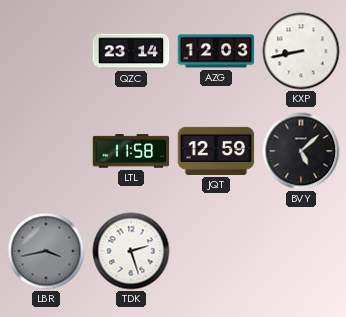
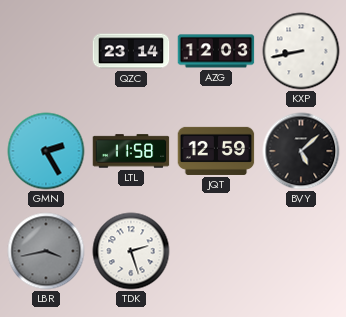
GMN: none -> 2:25
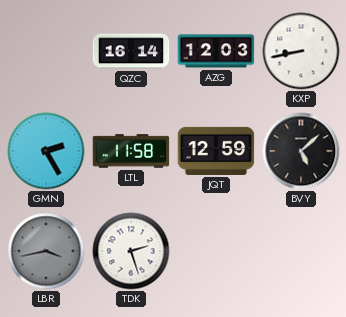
QZC: 23:14 -> 16:14
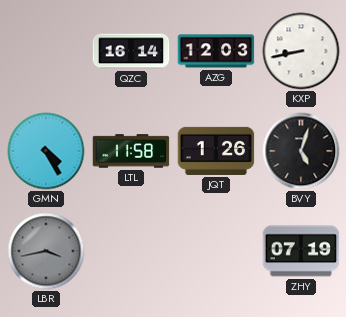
GMN: 2:25 -> 4:25
JQT: 12:59 -> 1:26
BVY: 5:08 -> 5:03
TDK: 2:27 -> none
ZHY: none -> 07:19
